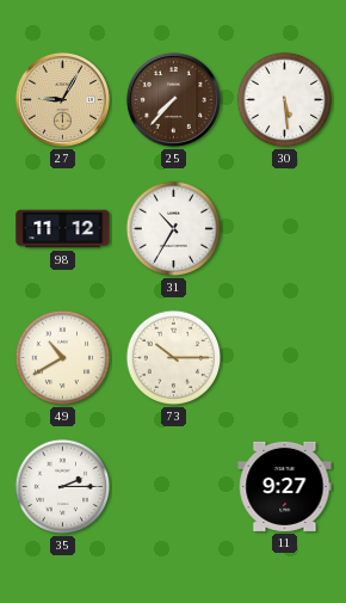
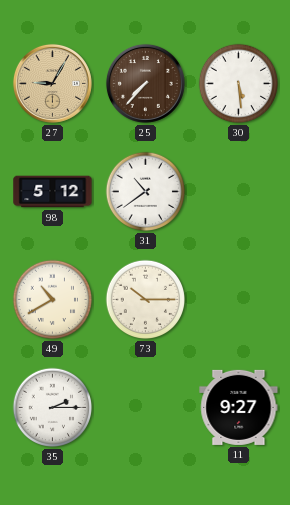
98: 11:12 -> 5:12
31: 10:35 -> 10:39
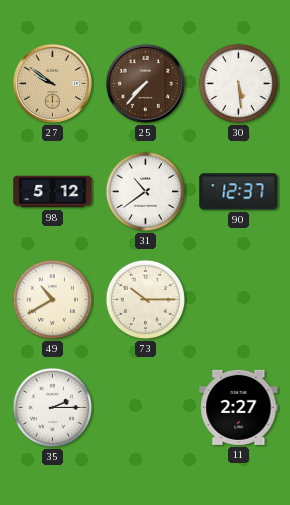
27: 9:05 -> 9:51
90: none -> 12:37
11: 9:27 -> 2:27
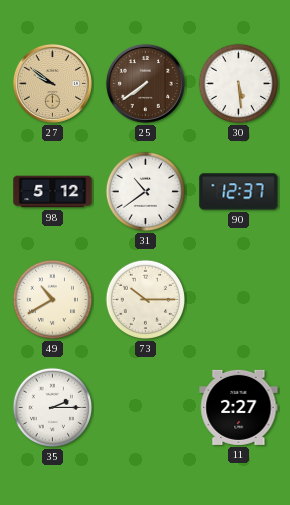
25: 7:37 -> 7:39
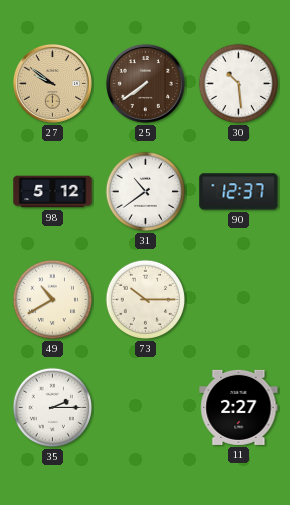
30: 5:29 -> 10:29
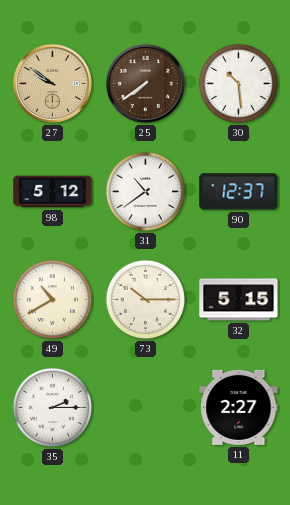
32: none -> 5:15
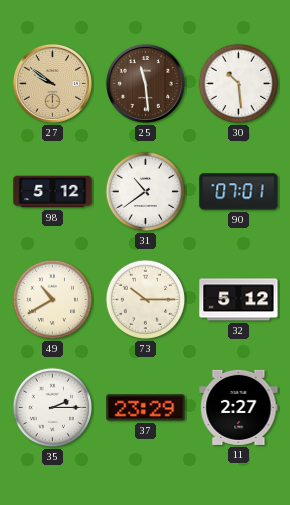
25: 7:39 -> 11:29
90: 12:37 -> 07:01
32: 5:15 -> 5:12
37: none -> 23:29
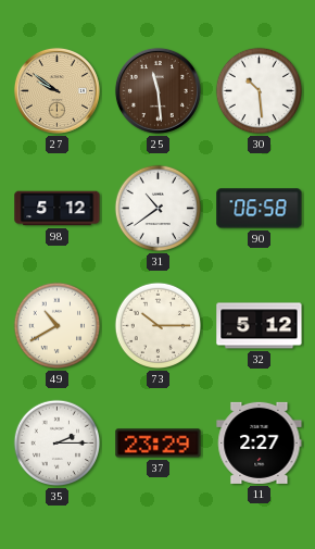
90: 07:01 -> 06:58
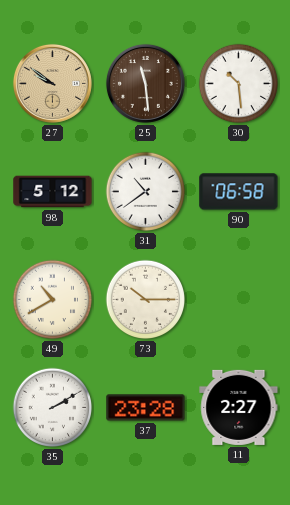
32: 5:12 -> none
35: 2:15 -> 2:10
37: 23:29 -> 23:28
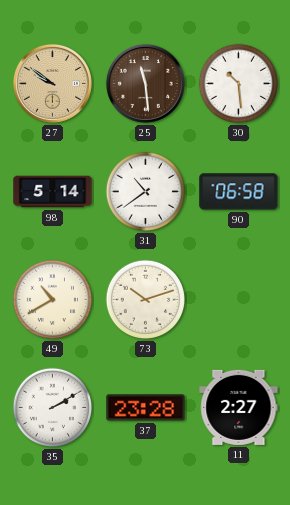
98: 5:12 -> 5:14
73: 10:15 -> 10:12
